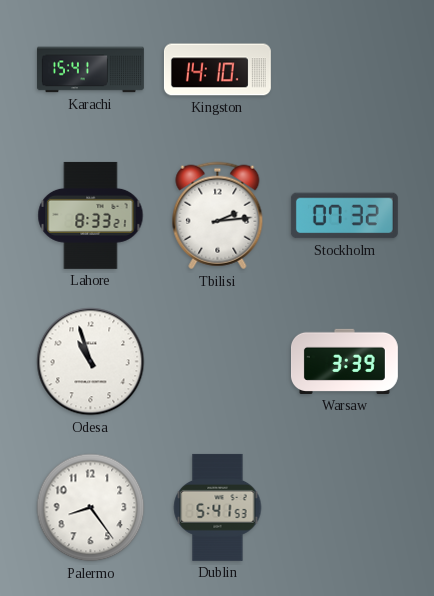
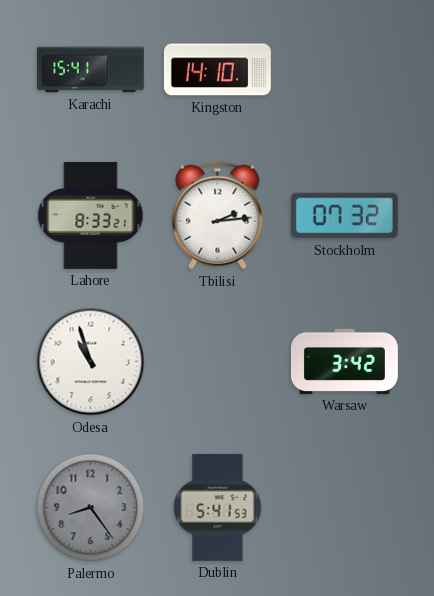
Warsaw: 3:39 -> 3:42
Palermo dial: white -> grey
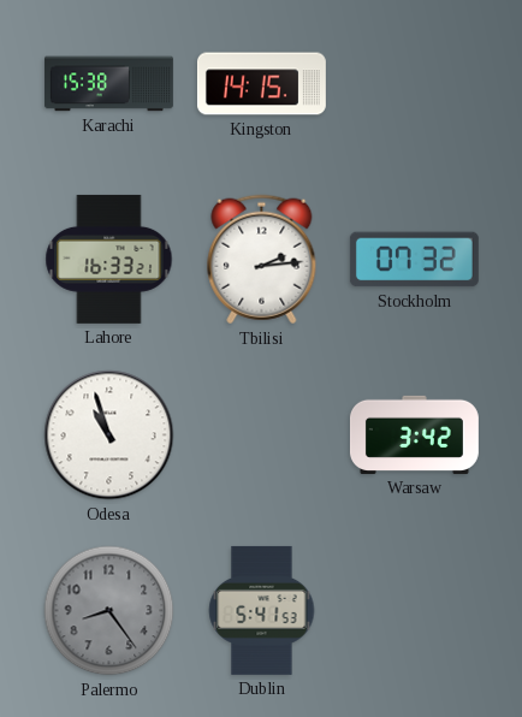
Karachi: 15:41 -> 15:38
Kingston: 14:10 -> 14:15
Lahore: 8:33 -> 16:33
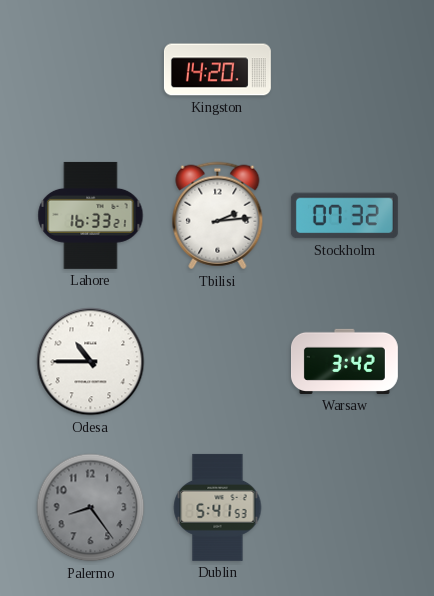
Karachi: 15:38 -> none
Kingston: 14:15 -> 14:20
Odesa: 10:57 -> 10:45
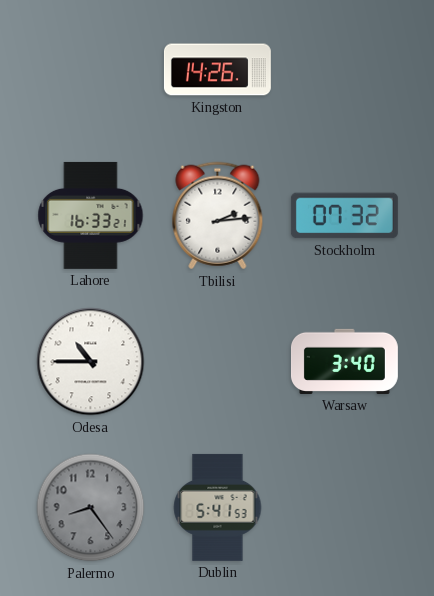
Kingston: 14:20 -> 14:26
Warsaw: 3:42 -> 3:40
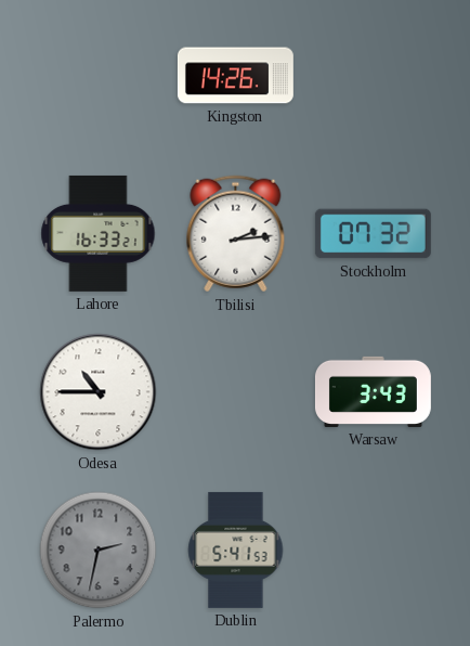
Warsaw: 3:40 -> 3:43
Palermo: 8:24 -> 2:32
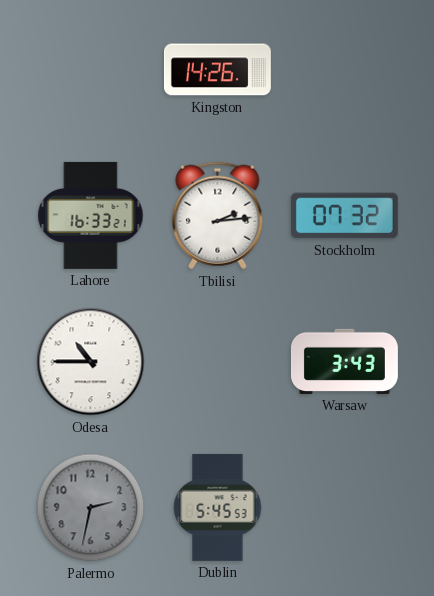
Dublin: 5:41 -> 5:45
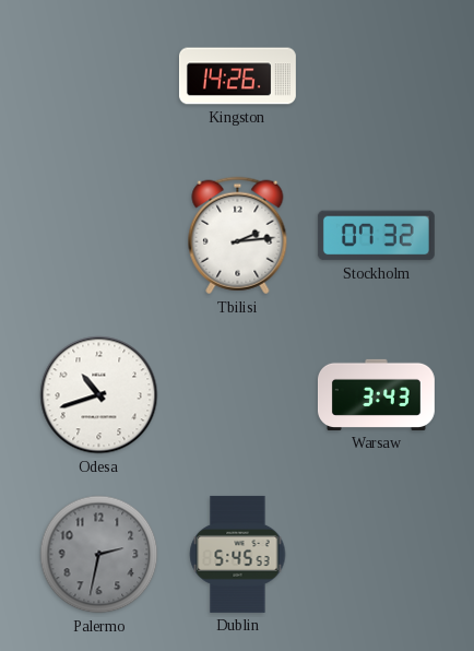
Lahore: 16:33 -> none
Odesa: 10:45 -> 10:42
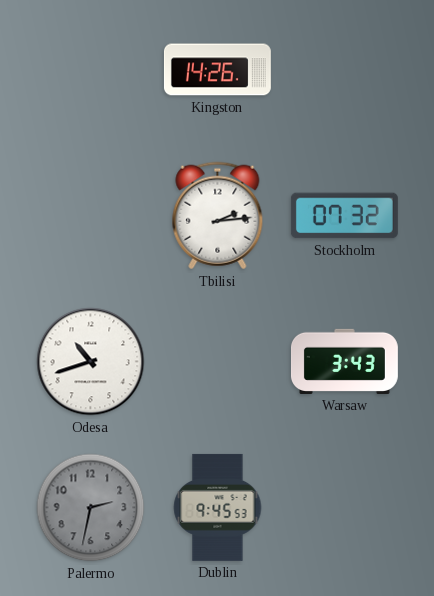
Dublin: 5:45 -> 9:45
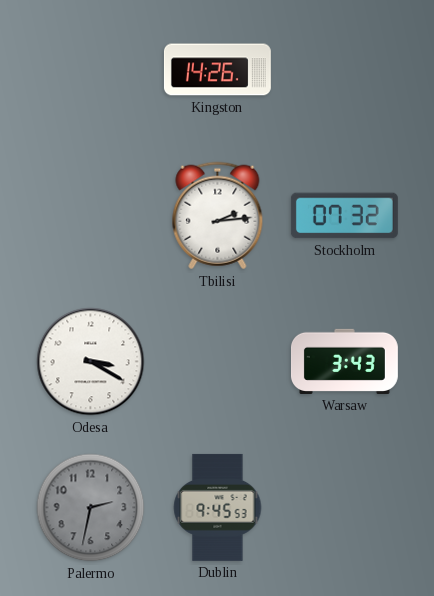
Odesa: 10:42 -> 3:20
